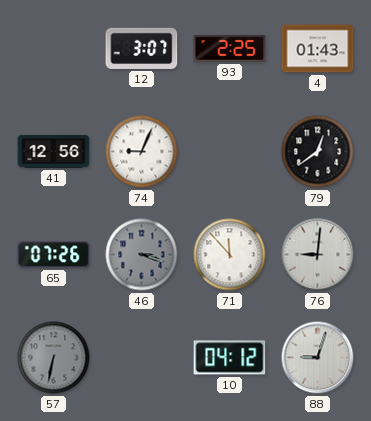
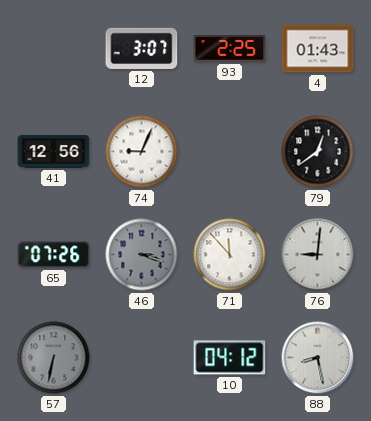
88: 9:03 -> 8:28
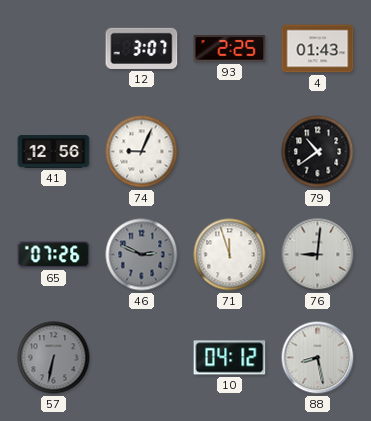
79: 12:39 -> 10:39
46: 3:18 -> 2:49
71: 11:53 -> 11:57
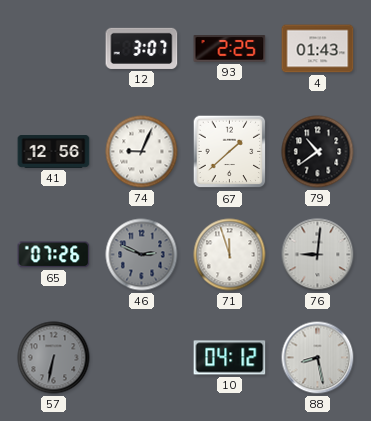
67: none -> 1:38
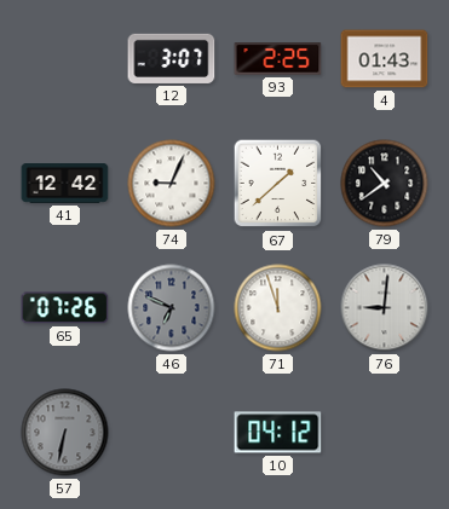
41: 12:56 -> 12:42
46: 2:49 -> 6:49
88: 8:28 -> none
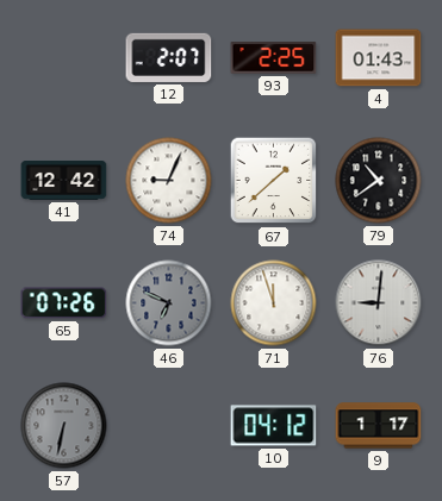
12: 3:07 -> 2:07
9: none -> 1:17
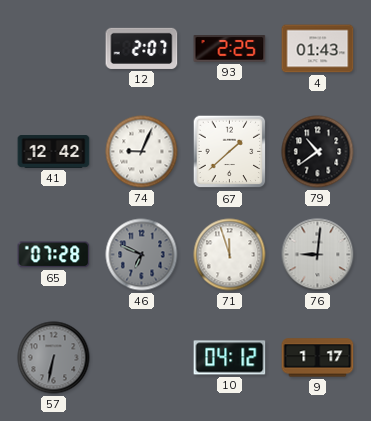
65: 07:26 -> 07:28
